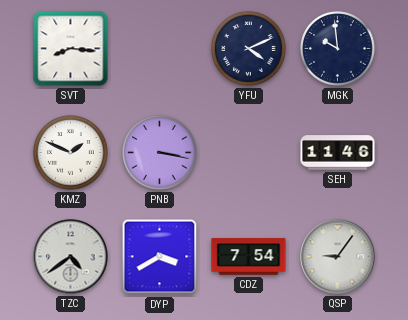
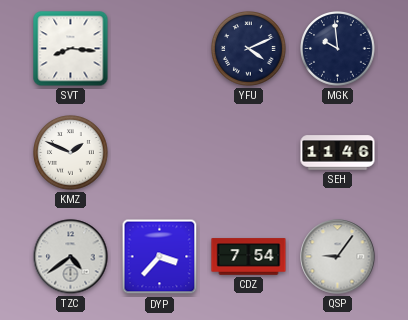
PNB: 3:17 -> none
DYP: 3:40 -> 3:37
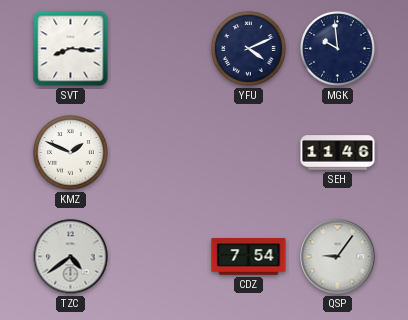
DYP: 3:37 -> none
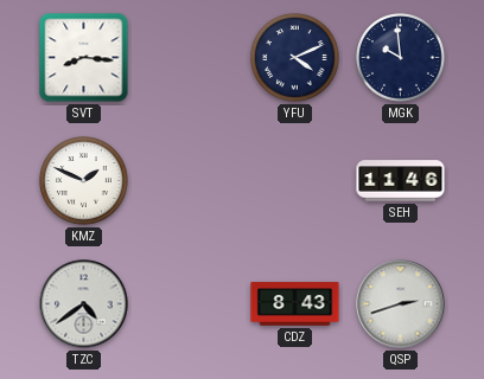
CDZ: 7:54 -> 8:43
QSP: 9:06 -> 2:42
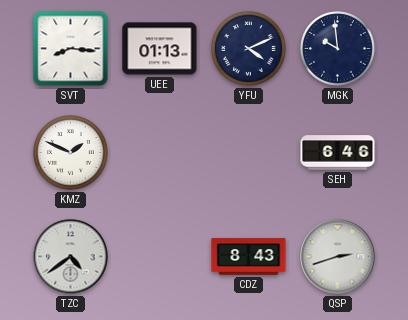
UEE: none -> 01:13
SEH: 11:46 -> 6:46
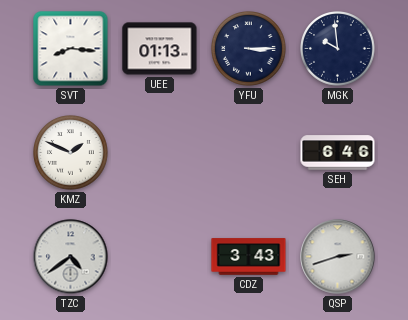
YFU: 4:11 -> 3:15
CDZ: 8:43 -> 3:43
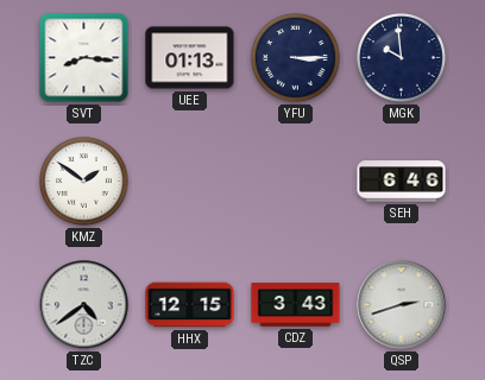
KMZ: 1:49 -> 1:51
HHX: none -> 12:15
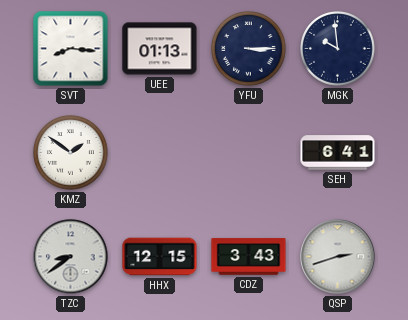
SEH: 6:46 -> 6:41
TZC: 4:39 -> 8:39
